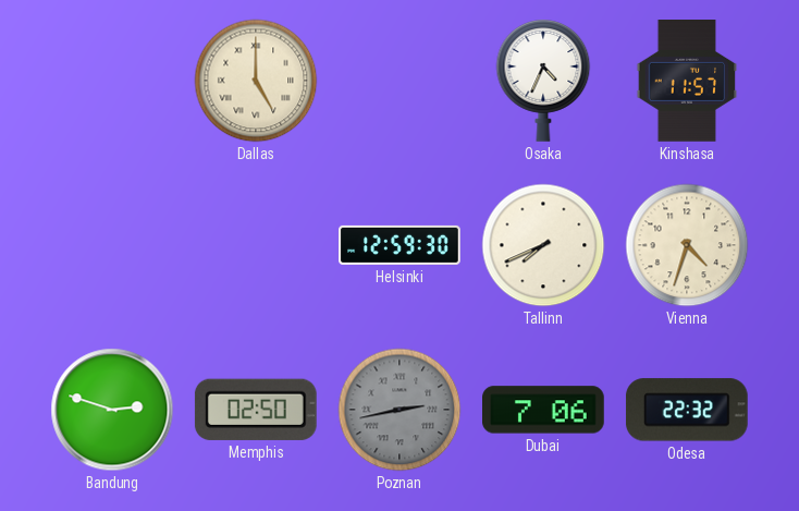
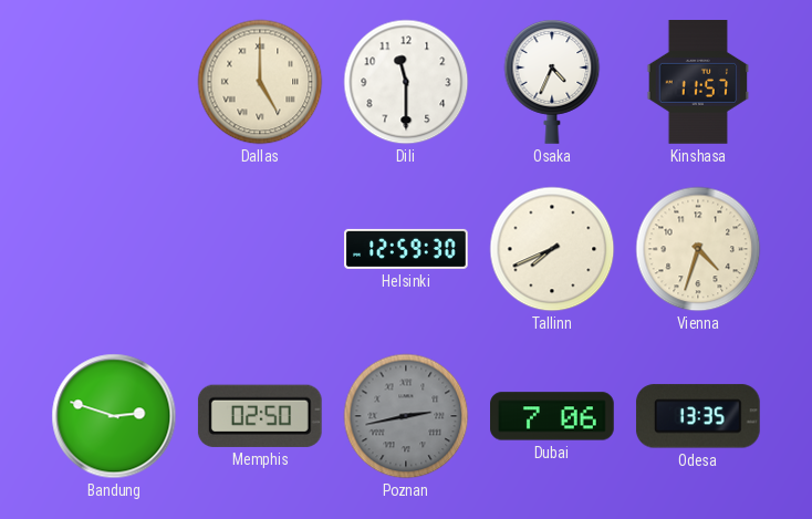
Dili: none -> 11:30
Odesa: 22:32 -> 13:35
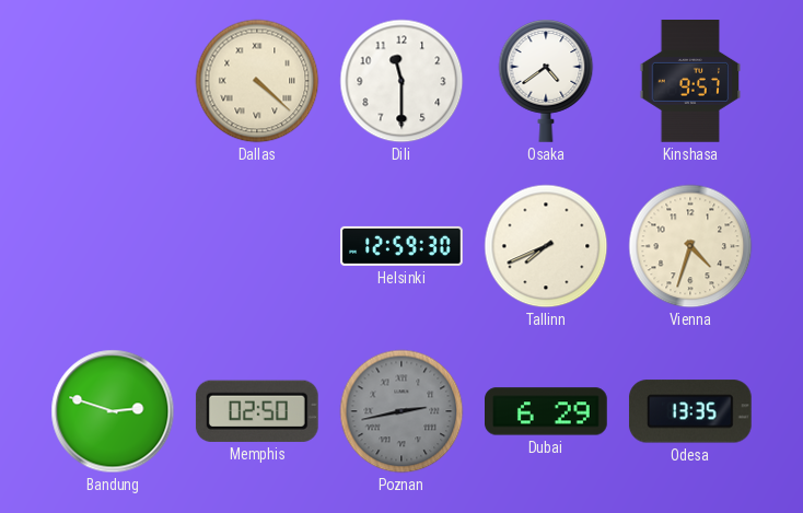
Dallas: 5:00 -> 4:22
Osaka: 4:34 -> 4:39
Kinshasa: 11:57 -> 9:57
Dubai: 7:06 -> 6:29
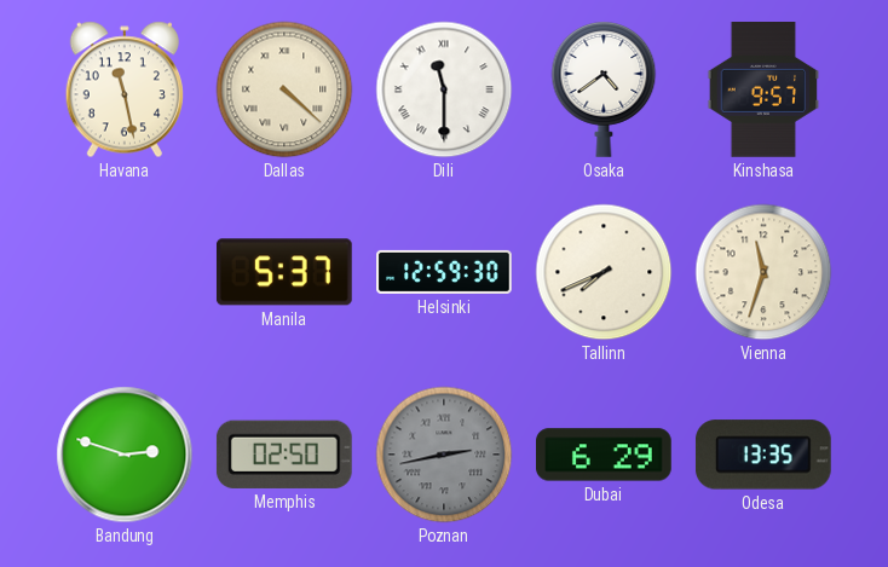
Havana: none -> 11:28
Dili numerals: Arabic -> Roman
Manila: none -> 5:37
Vienna: 4:33 -> 11:33
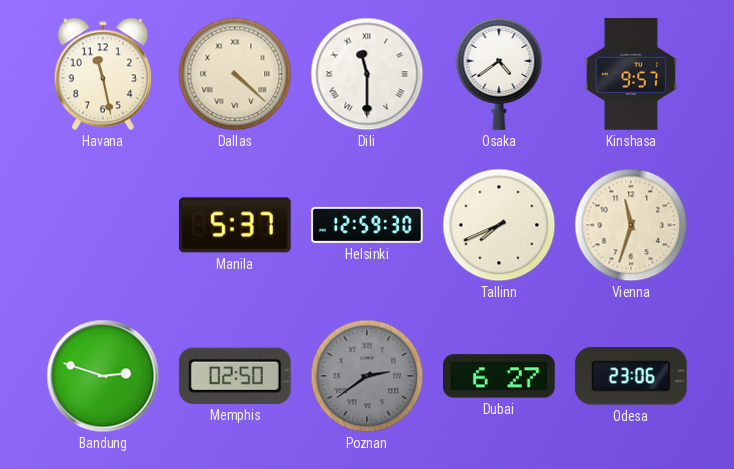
Poznan: 2:43 -> 2:39
Dubai: 6:29 -> 6:27
Odesa: 13:35 -> 23:06
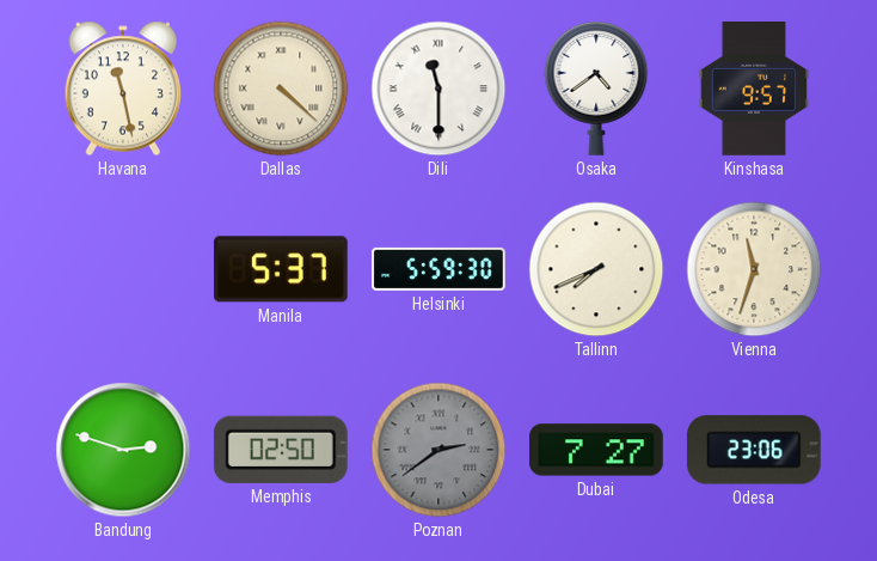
Helsinki: 12:59 -> 5:59
Dubai: 6:27 -> 7:27
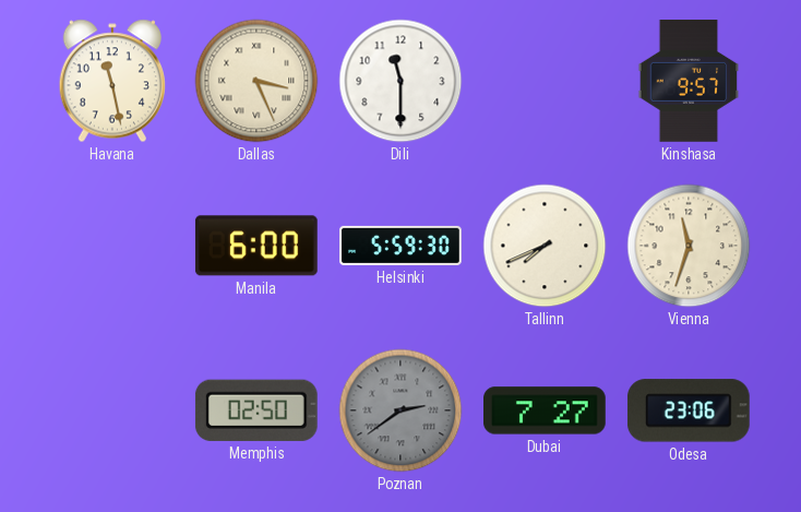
Dallas: 4:22 -> 3:26
Dili numerals: Roman -> Arabic
Osaka: 4:39 -> none
Manila: 5:37 -> 6:00
Bandung: 2:48 -> none
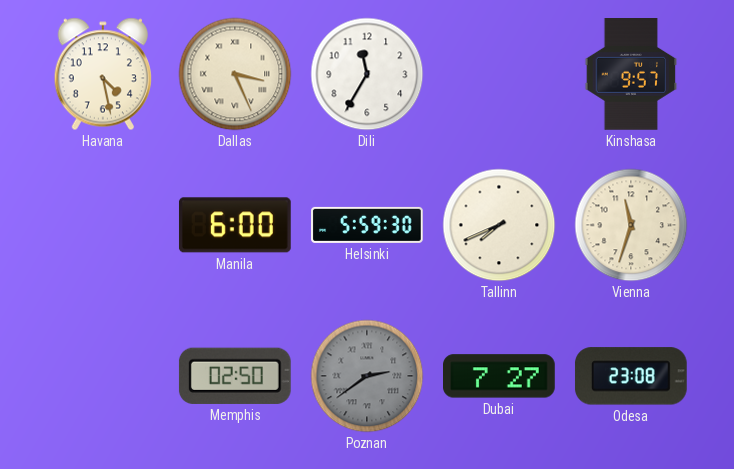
Havana: 11:28 -> 4:28
Dili: 11:30 -> 11:35
Odesa: 23:06 -> 23:08
